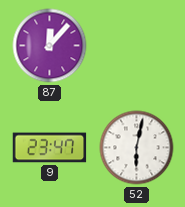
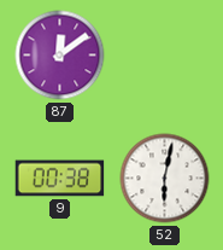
87: 12:07 -> 12:09
9: 23:47 -> 00:38
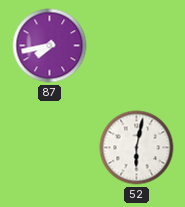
87: 12:09 -> 7:43
9: 00:38 -> none
